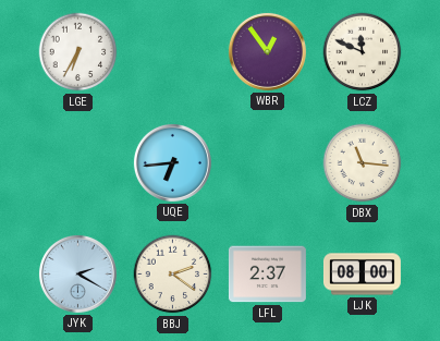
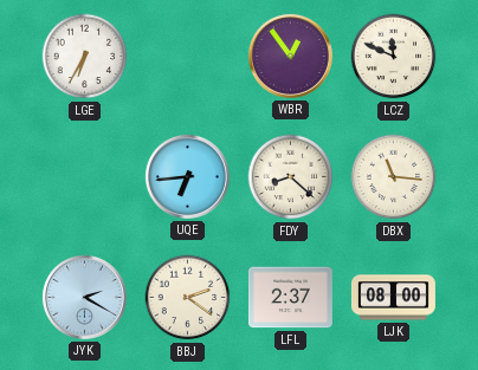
FDY: none -> 8:22
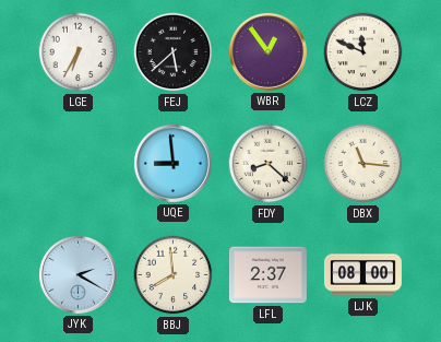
FEJ: none -> 5:38
UQE: 6:44 -> 8:59
BBJ: 2:21 -> 7:59
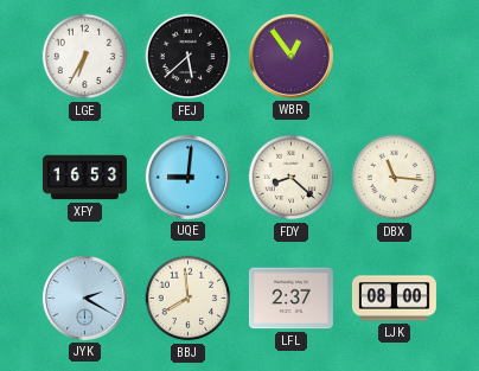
LCZ: 11:49 -> none
XFY: none -> 16:53
UQE: 8:59 -> 9:01
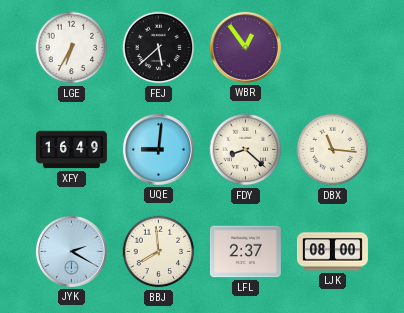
XFY: 16:53 -> 16:49
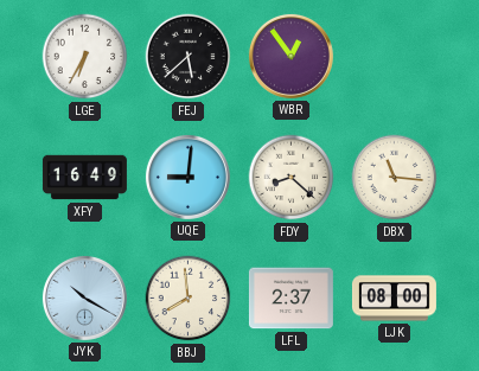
JYK: 2:20 -> 10:20
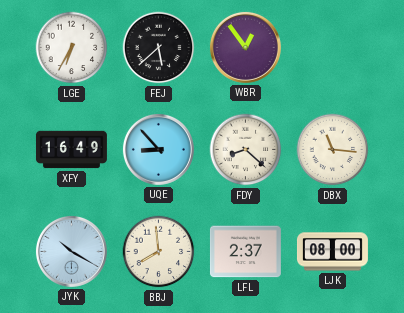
UQE: 9:01 -> 8:53
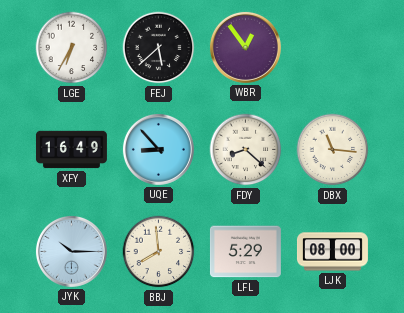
JYK: 10:20 -> 10:15
LFL: 2:37 -> 5:29
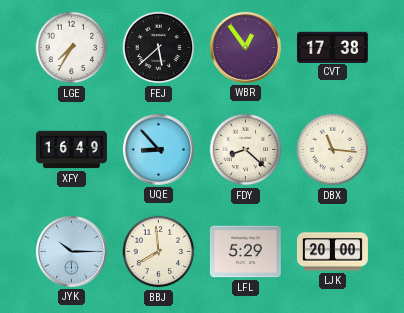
LGE: 6:35 -> 7:35
CVT: none -> 17:38
LJK: 08:00 -> 20:00
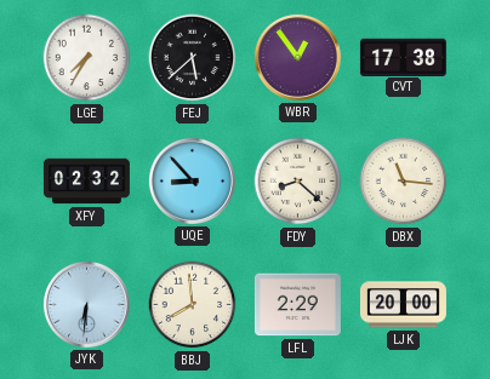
XFY: 16:49 -> 02:32
JYK: 10:15 -> 6:31
LFL: 5:29 -> 2:29
